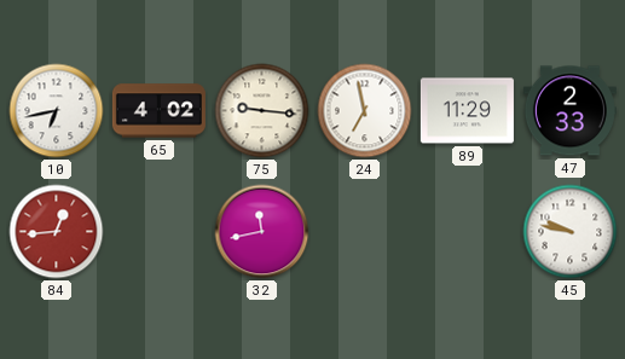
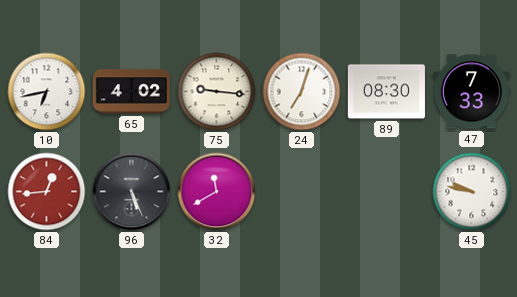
24: 6:58 -> 7:03
89: 11:29 -> 08:30
47: 2:33 -> 7:33
96: none -> 5:26
32: 11:43 -> 11:40
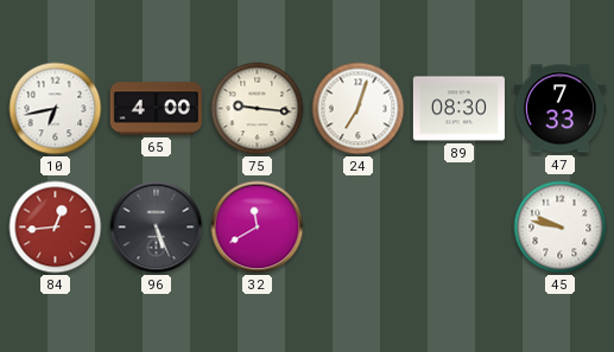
65: 4:02 -> 4:00
